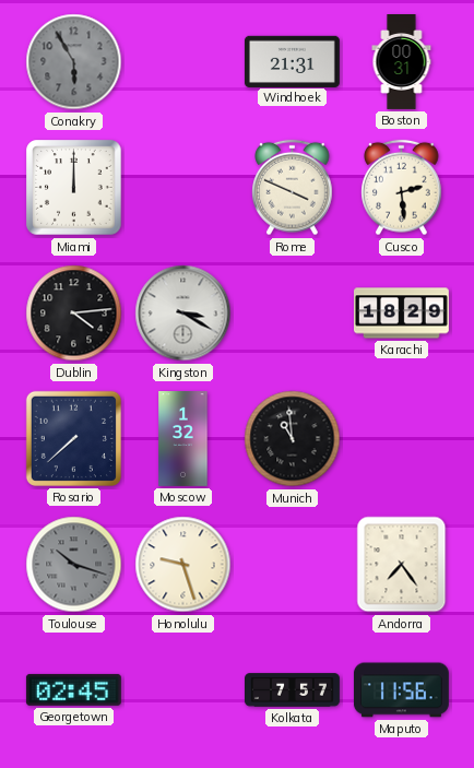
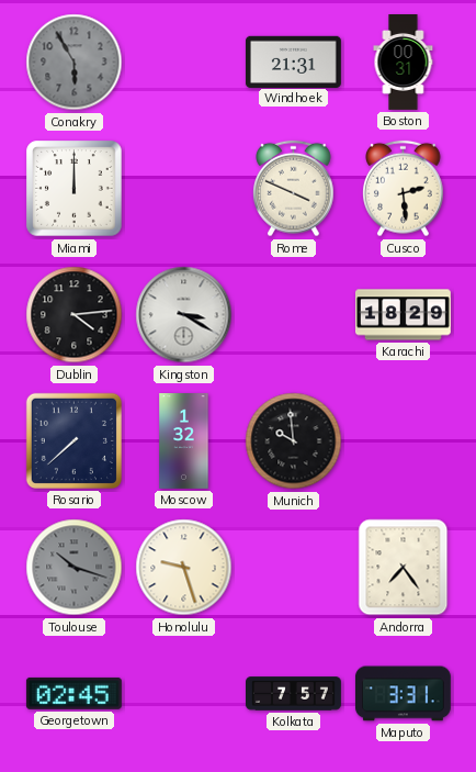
Munich: 10:59 -> 9:59
Maputo: 11:56 -> 3:31
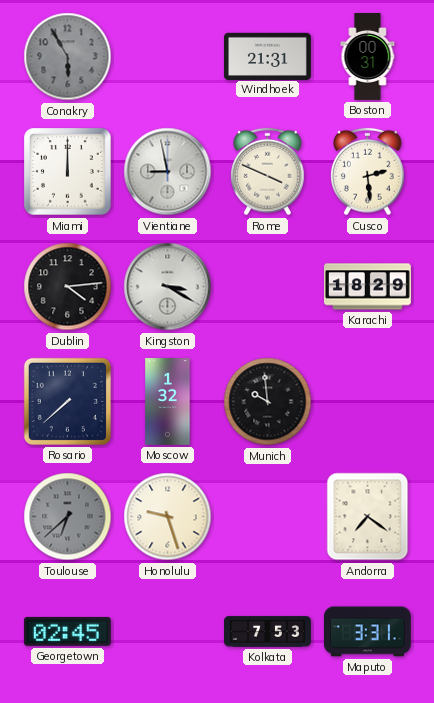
Vientiane: none -> 8:58
Toulouse: 10:18 -> 6:38
Andorra: 7:24 -> 7:21
Kolkata: 7:57 -> 7:53
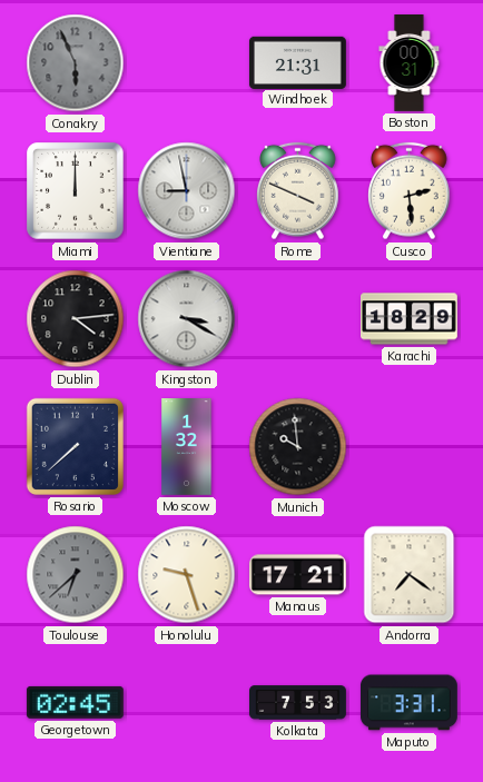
Conakry: 5:55 -> 5:56
Manaus: none -> 17:21
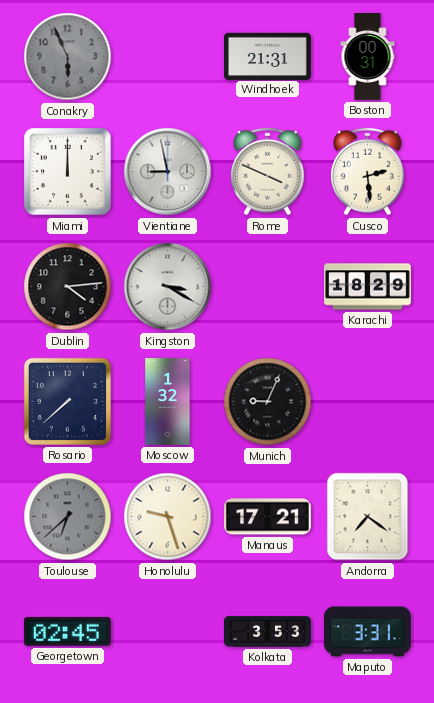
Munich: 9:59 -> 9:04
Kolkata: 7:53 -> 3:53
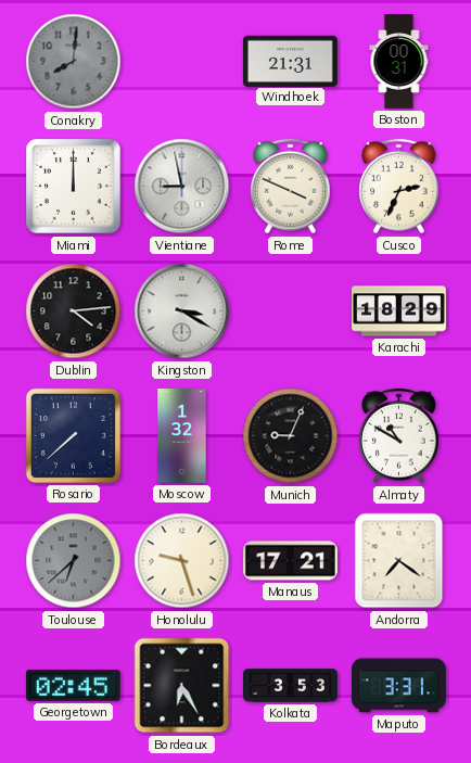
Conakry: 5:56 -> 8:01
Cusco: 2:29 -> 2:34
Almaty: none -> 10:50
Bordeaux: none -> 6:25
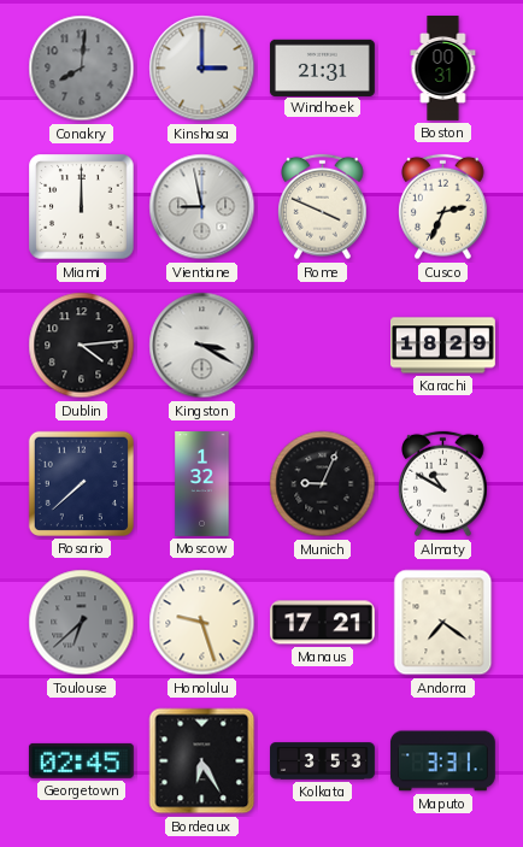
Kinshasa: none -> 3:00
